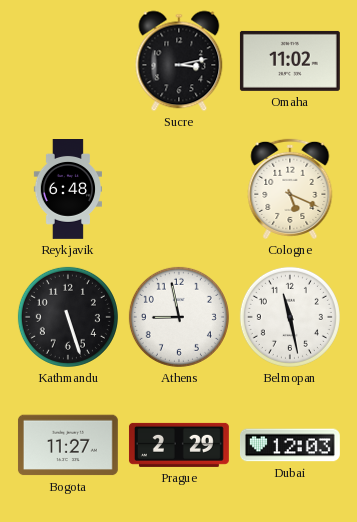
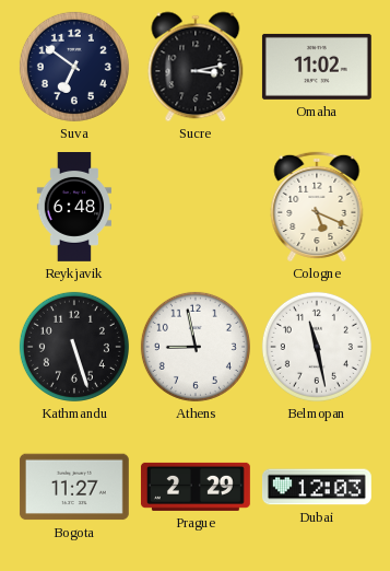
Suva: none -> 6:51
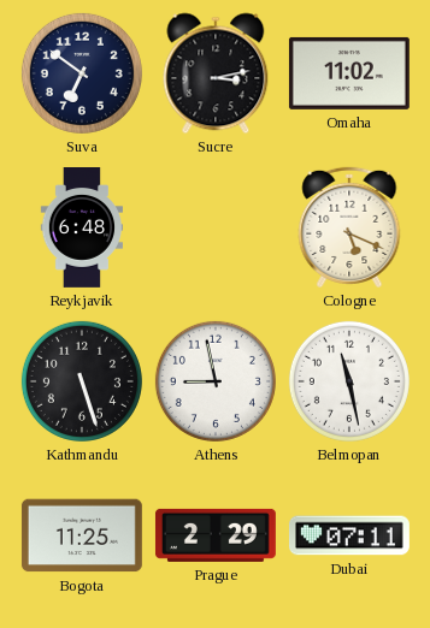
Bogota: 11:27 -> 11:25
Dubai: 12:03 -> 07:11
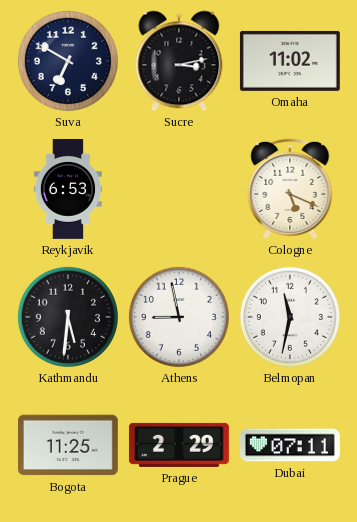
Suva: 6:51 -> 6:50
Reykjavik: 6:48 -> 6:53
Kathmandu: 5:27 -> 5:31
Belmopan: 11:28 -> 11:32
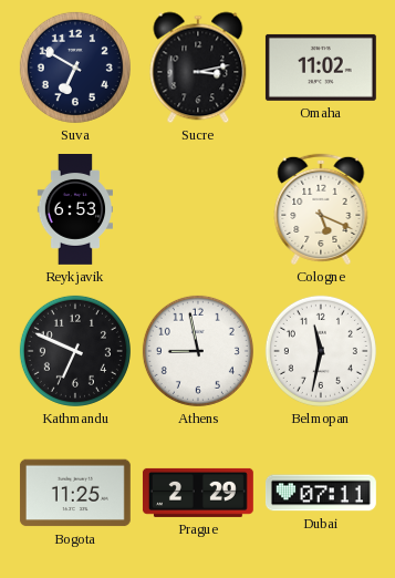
Kathmandu: 5:31 -> 6:49
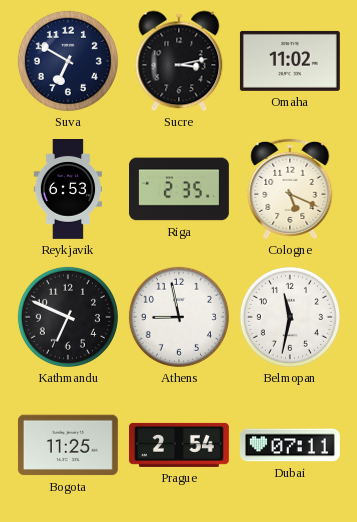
Riga: none -> 2:35
Prague: 2:29 -> 2:54
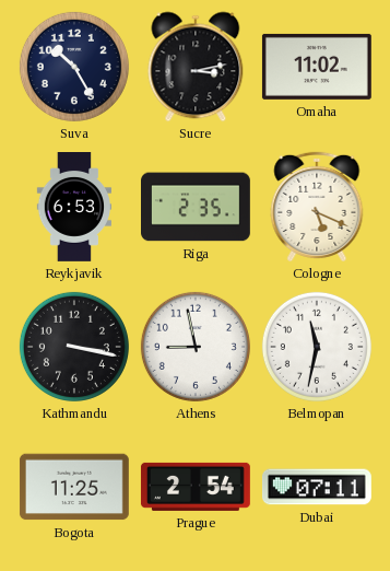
Suva: 6:50 -> 10:25
Kathmandu: 6:49 -> 3:17
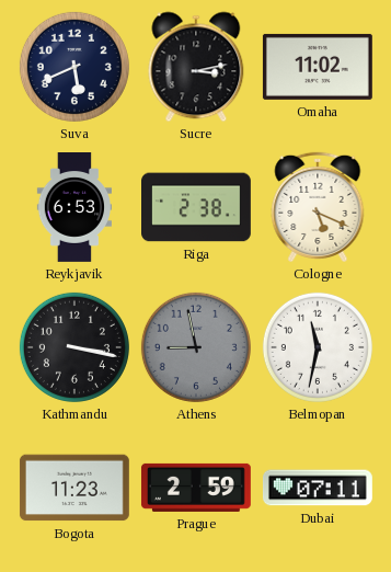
Suva: 10:25 -> 5:41
Riga: 2:35 -> 2:38
Athens dial: white -> grey
Bogota: 11:25 -> 11:23
Prague: 2:54 -> 2:59
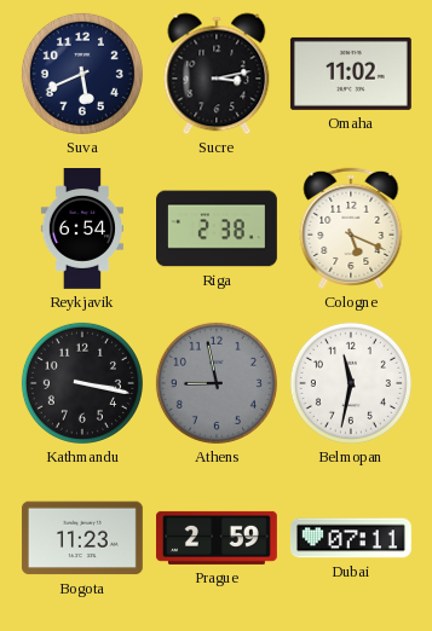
Reykjavik: 6:53 -> 6:54
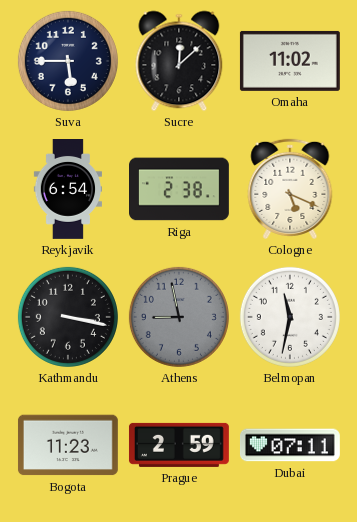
Suva: 5:41 -> 5:45
Sucre: 3:13 -> 12:08
